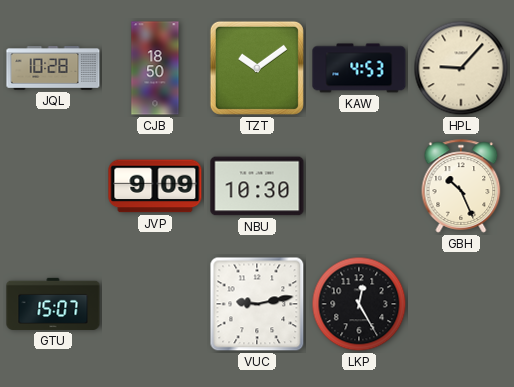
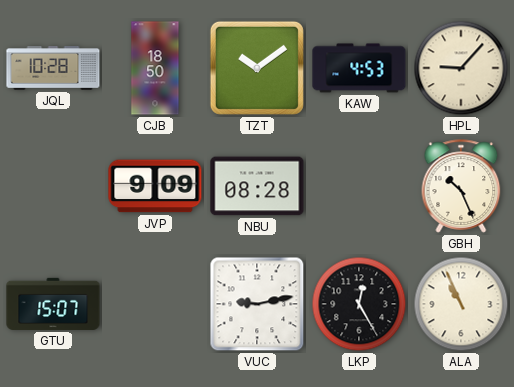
NBU: 10:30 -> 08:28
ALA: none -> 10:56
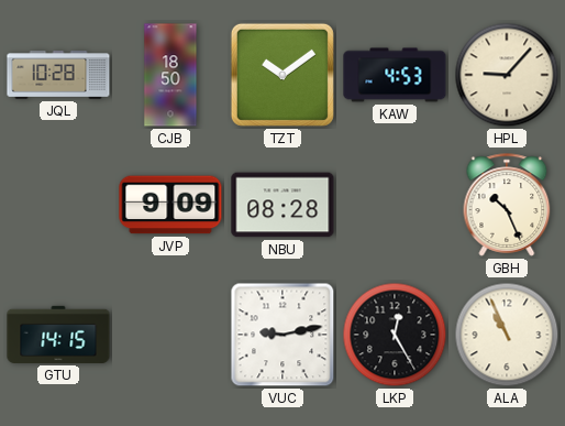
GTU: 15:07 -> 14:15
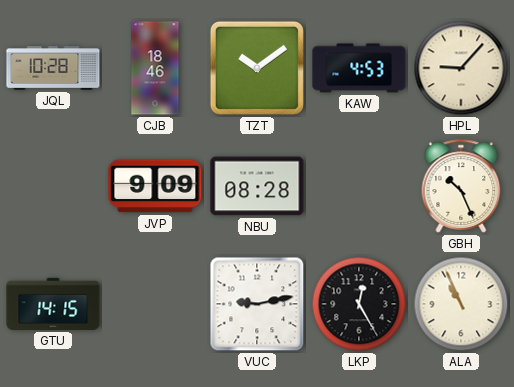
CJB: 18:50 -> 18:46
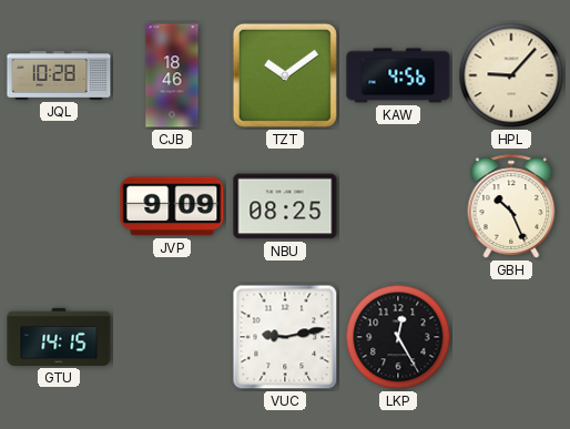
KAW: 4:53 -> 4:56
NBU: 08:28 -> 08:25
ALA: 10:56 -> none
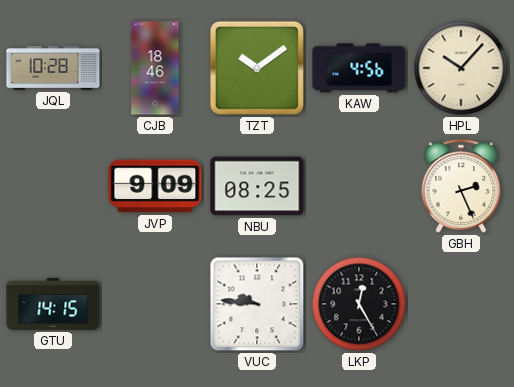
HPL: 9:07 -> 10:07
GBH: 10:26 -> 2:26
VUC: 9:13 -> 9:46
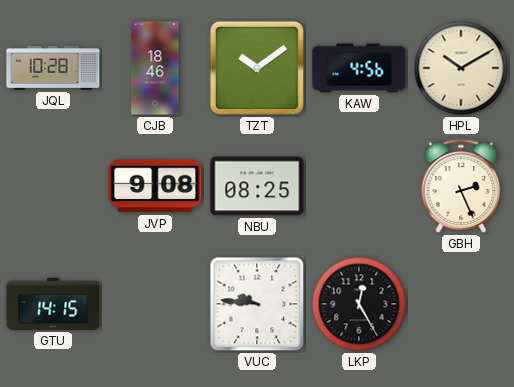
HPL: 10:07 -> 10:10
JVP: 9:09 -> 9:08
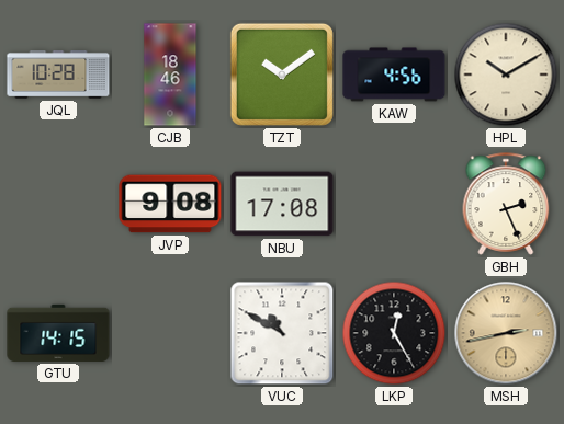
NBU: 08:25 -> 17:08
VUC: 9:46 -> 10:50
MSH: none -> 2:43
